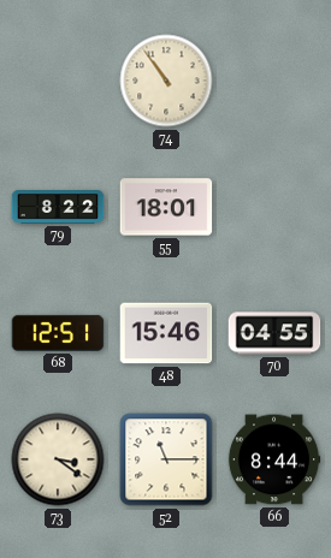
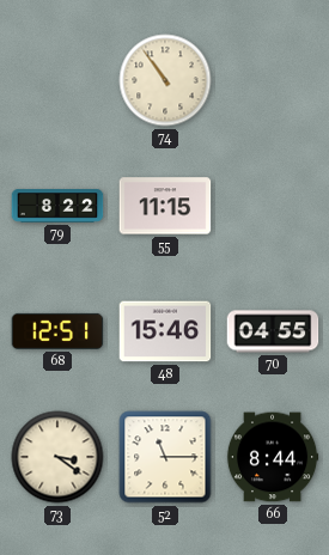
55: 18:01 -> 11:15
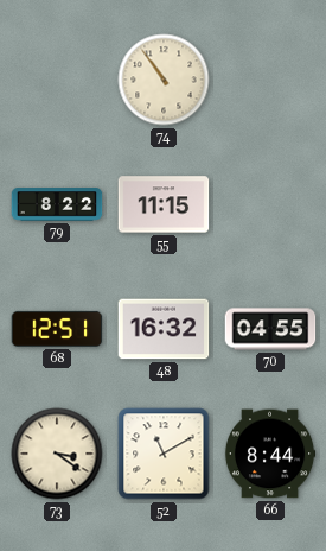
48: 15:46 -> 16:32
52: 11:15 -> 11:10
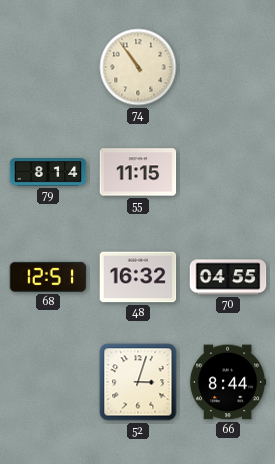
79: 8:22 -> 8:14
73: 3:21 -> none
52: 11:10 -> 3:03
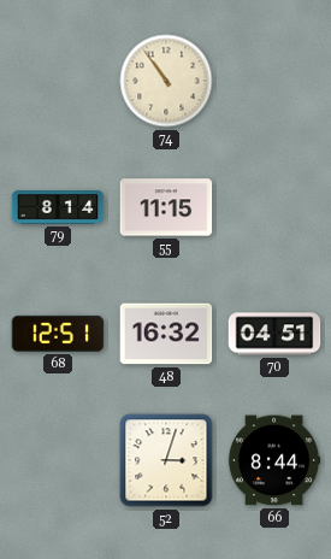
70: 04:55 -> 04:51
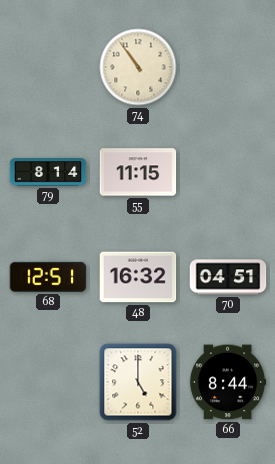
52: 3:03 -> 5:00
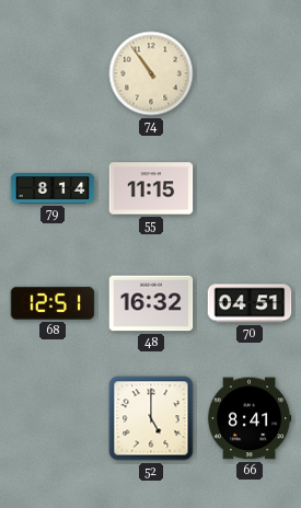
66: 8:44 -> 8:41
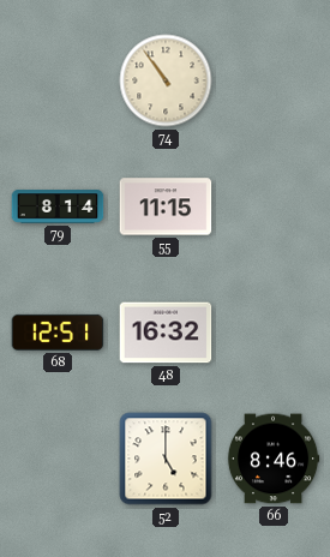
70: 04:51 -> none
66: 8:41 -> 8:46
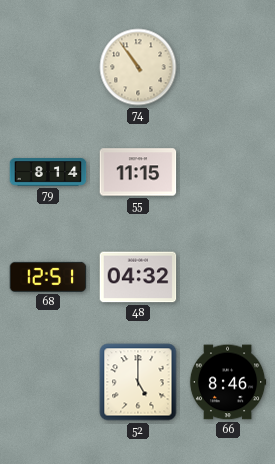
48: 16:32 -> 04:32
